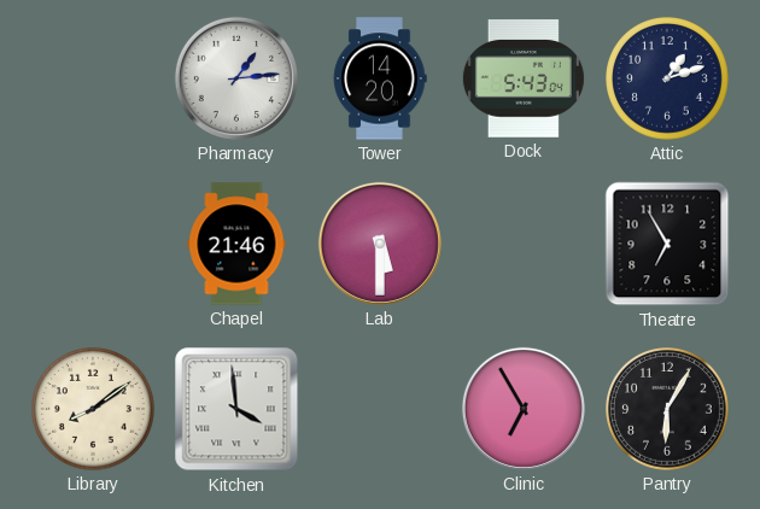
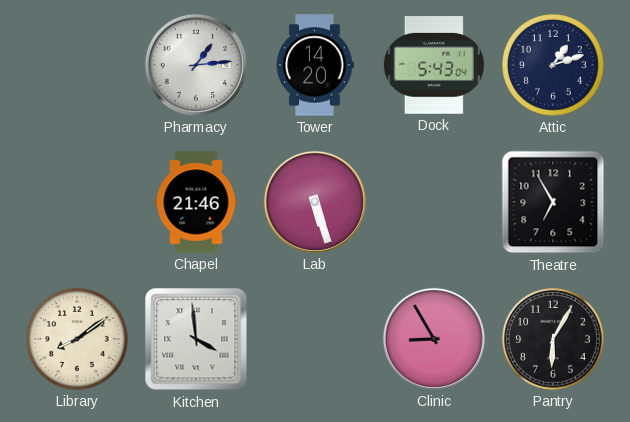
Lab: 5:30 -> 5:27
Clinic: 6:55 -> 8:55
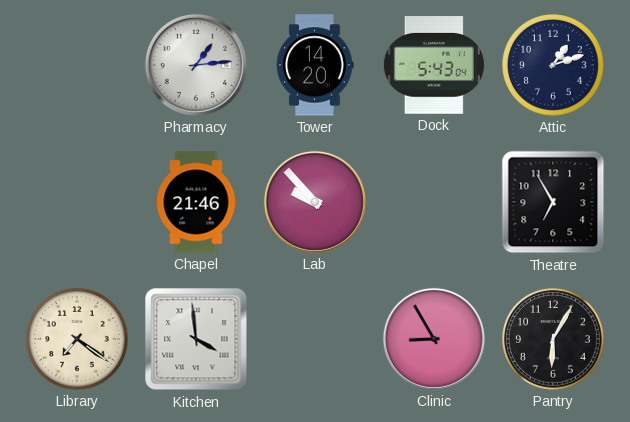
Lab: 5:27 -> 9:53
Library: 8:09 -> 7:21
